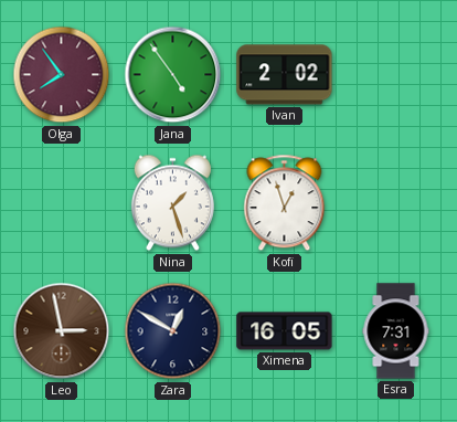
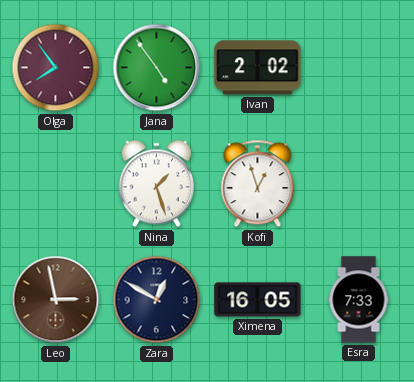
Esra: 7:31 -> 7:33
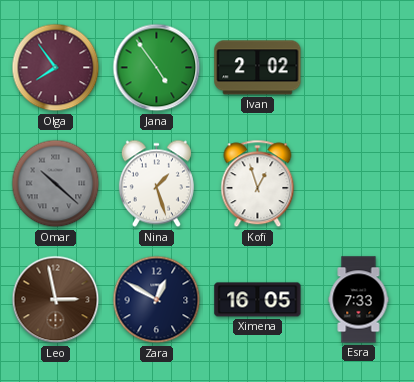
Omar: none -> 10:22
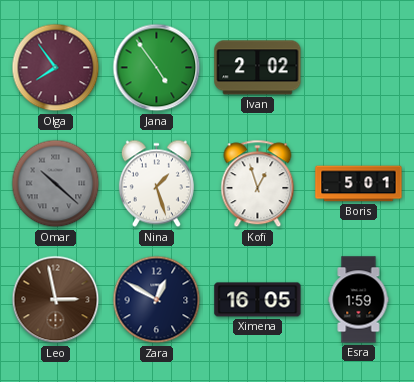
Boris: none -> 5:01
Esra: 7:33 -> 1:59
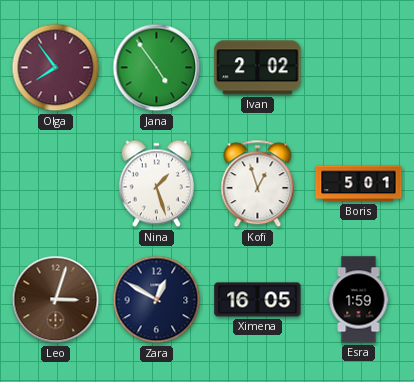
Omar: 10:22 -> none
Leo: 2:58 -> 3:03
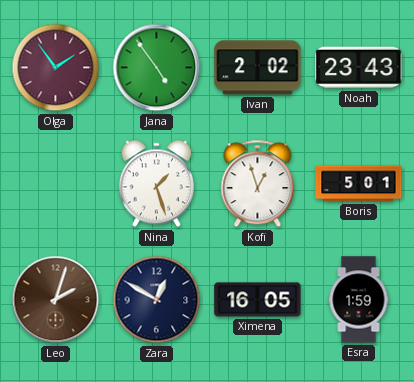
Olga: 7:54 -> 1:54
Noah: none -> 23:43
Leo: 3:03 -> 2:03
